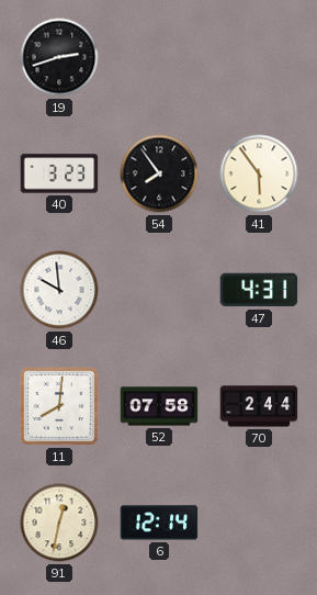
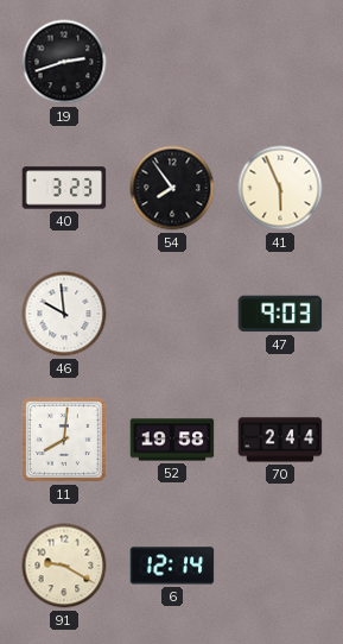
41: 5:54 -> 5:56
47: 4:31 -> 9:03
52: 07:58 -> 19:58
91: 12:32 -> 9:20
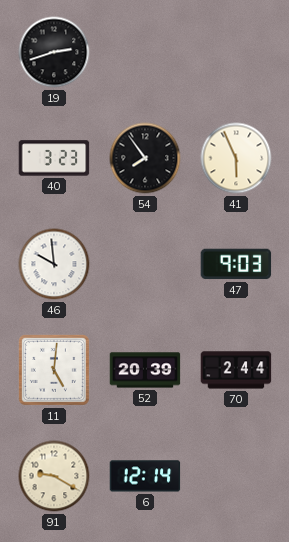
11: 8:01 -> 5:01
52: 19:58 -> 20:39
